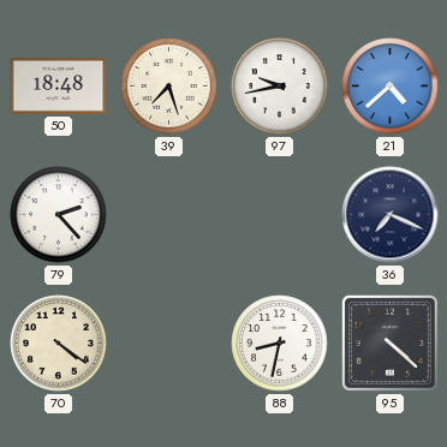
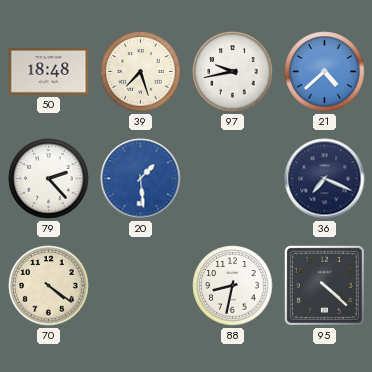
20: none -> 1:29
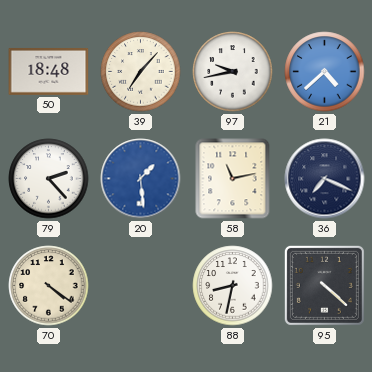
39: 7:27 -> 7:07
58: none -> 11:13
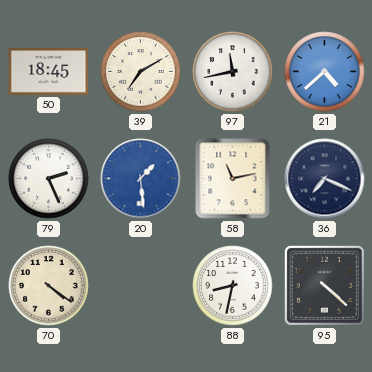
50: 18:48 -> 18:45
39: 7:07 -> 7:10
97: 9:43 -> 11:43
79: 2:23 -> 2:26
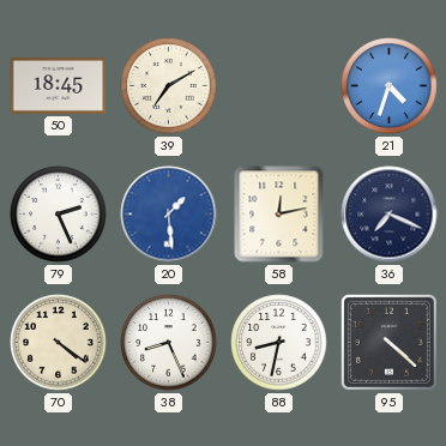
97: 11:43 -> none
21: 4:38 -> 4:33
58: 11:13 -> 12:13
38: none -> 8:26
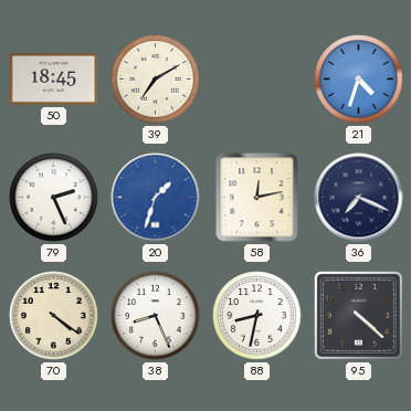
20: 1:29 -> 1:33
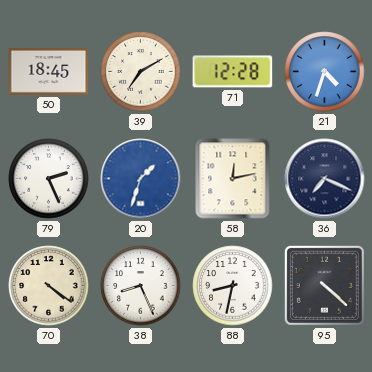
71: none -> 12:28
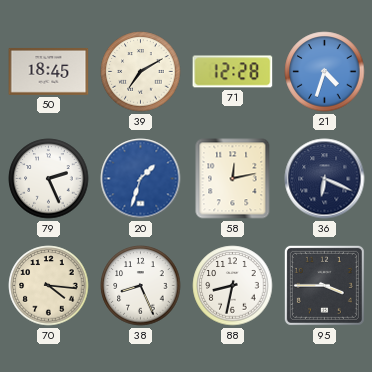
36: 7:19 -> 6:19
70: 4:21 -> 4:16
95: 4:22 -> 3:45
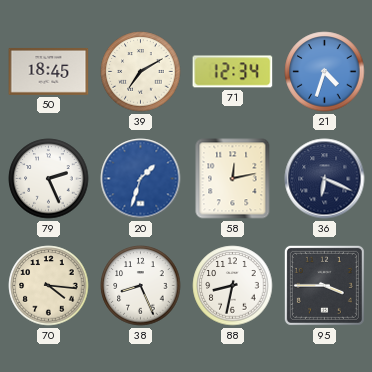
71: 12:28 -> 12:34
